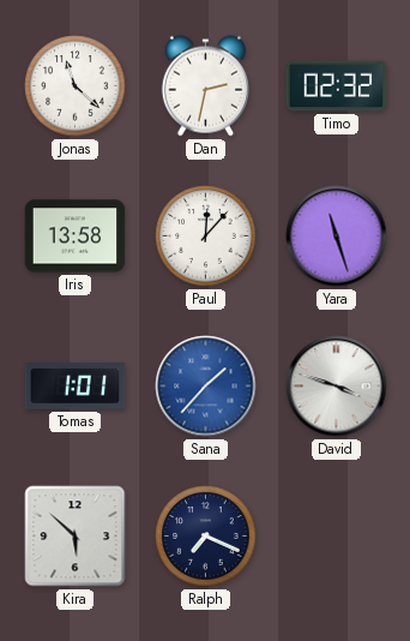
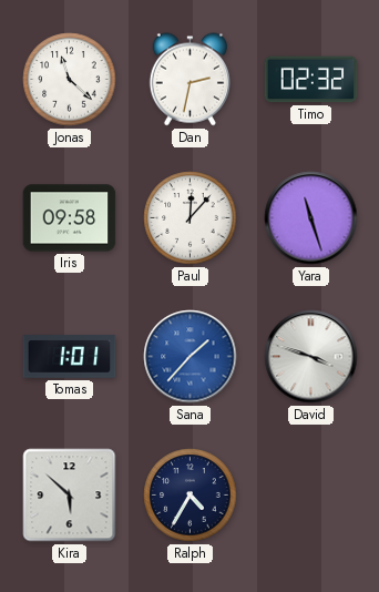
Iris: 13:58 -> 09:58
Ralph: 7:19 -> 4:35
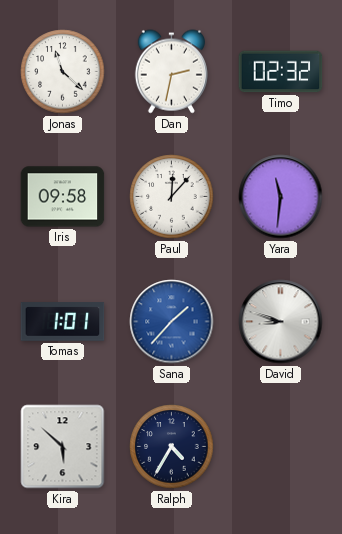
Yara: 11:27 -> 11:31
David: 3:48 -> 8:48
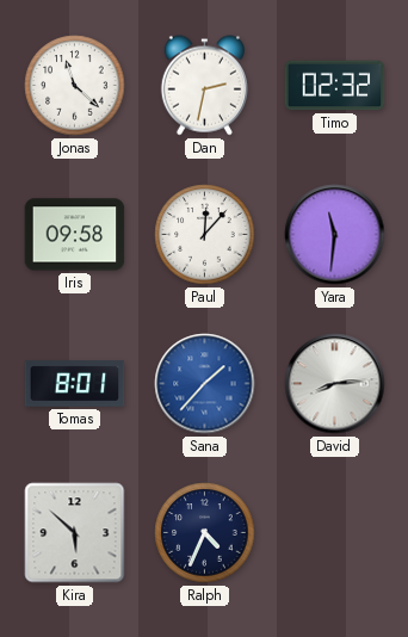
Tomas: 1:01 -> 8:01
David: 8:48 -> 8:14
Ralph: 4:35 -> 4:34
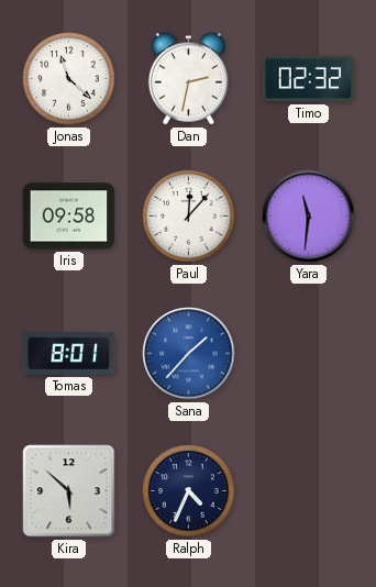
David: 8:14 -> none
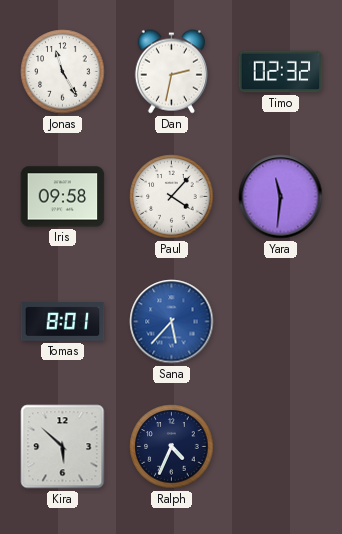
Jonas: 11:22 -> 11:25
Paul: 12:07 -> 4:07
Sana: 1:37 -> 5:37
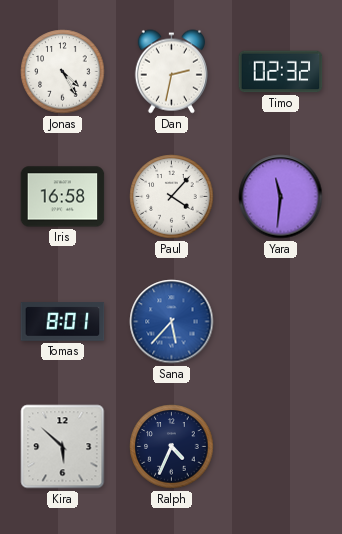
Jonas: 11:25 -> 4:25
Iris: 09:58 -> 16:58
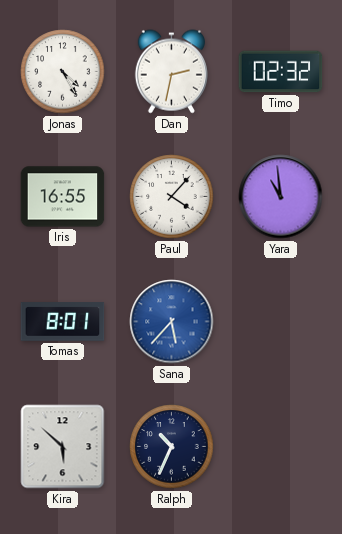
Iris: 16:58 -> 16:55
Yara: 11:31 -> 10:59
Ralph: 4:34 -> 10:34
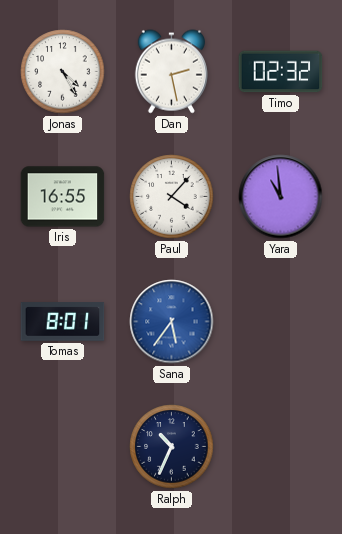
Dan: 2:32 -> 2:28
Sana: 5:37 -> 5:36
Kira: 5:52 -> none
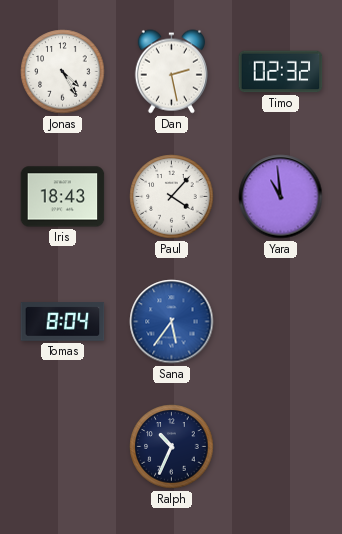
Iris: 16:55 -> 18:43
Tomas: 8:01 -> 8:04
